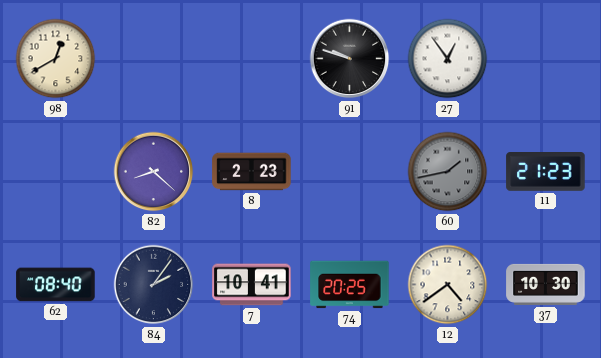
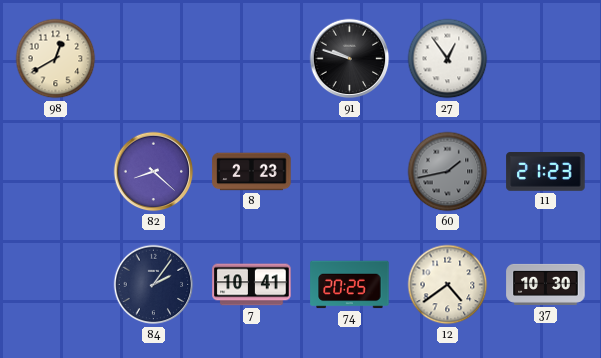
62: 08:40 -> none
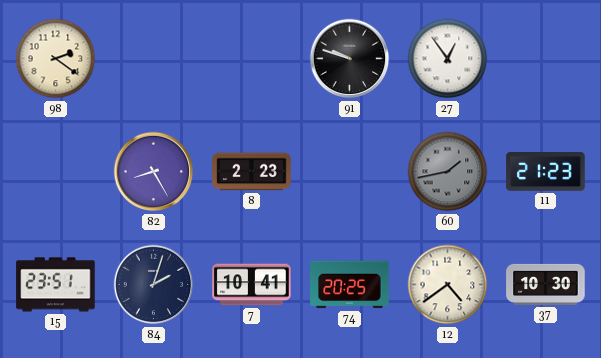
98: 12:40 -> 2:21
82: 8:22 -> 8:25
15: none -> 23:51
84: 2:06 -> 2:03
